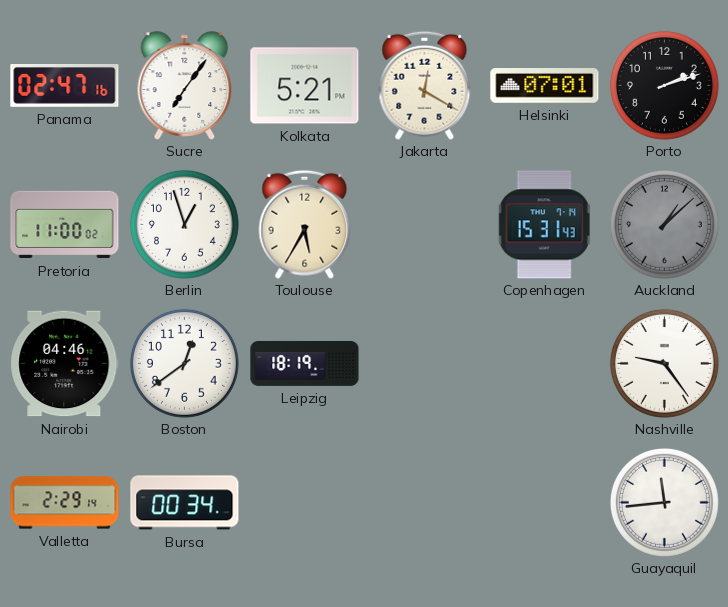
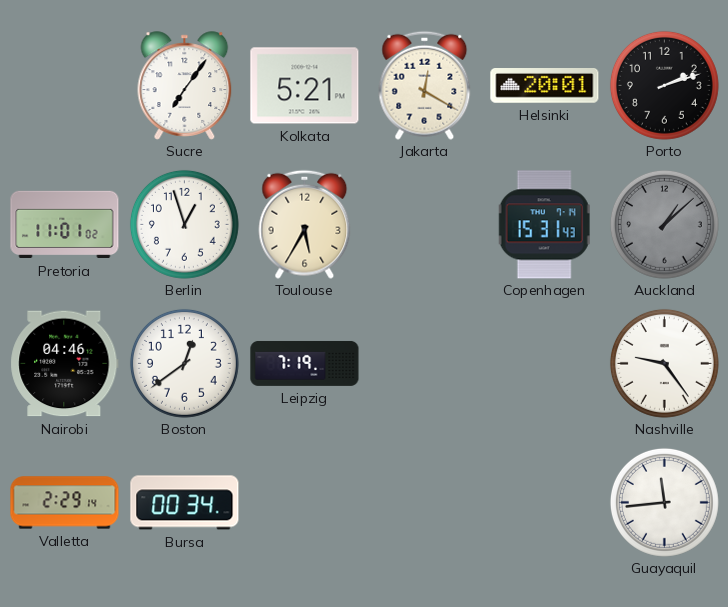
Panama: 02:47 -> none
Helsinki: 07:01 -> 20:01
Pretoria: 11:00 -> 11:01
Leipzig: 18:19 -> 7:19
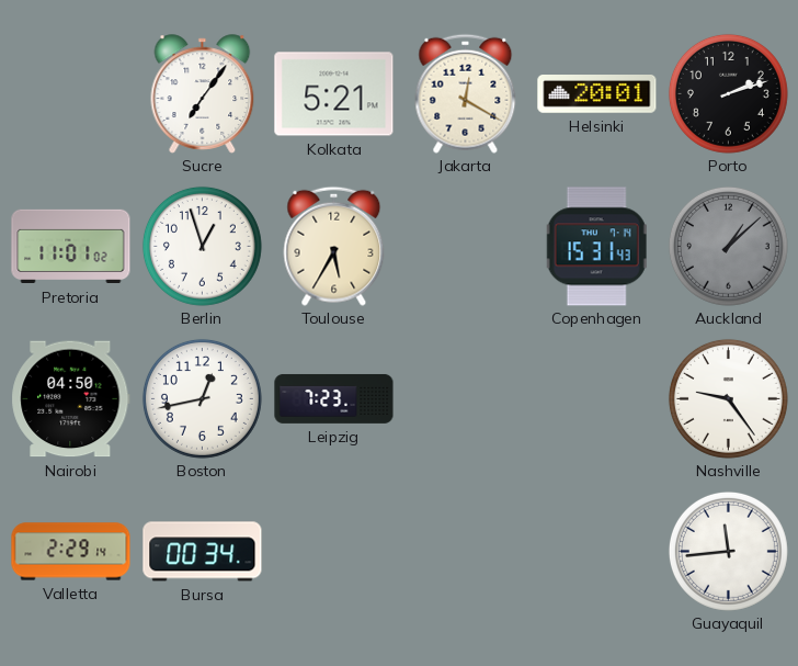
Nairobi: 04:46 -> 04:50
Boston: 12:39 -> 12:43
Leipzig: 7:19 -> 7:23
